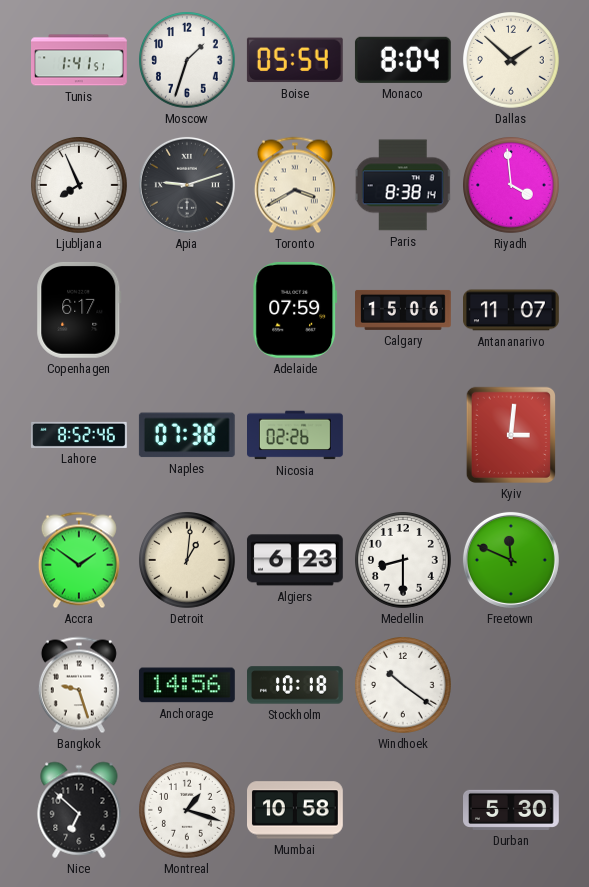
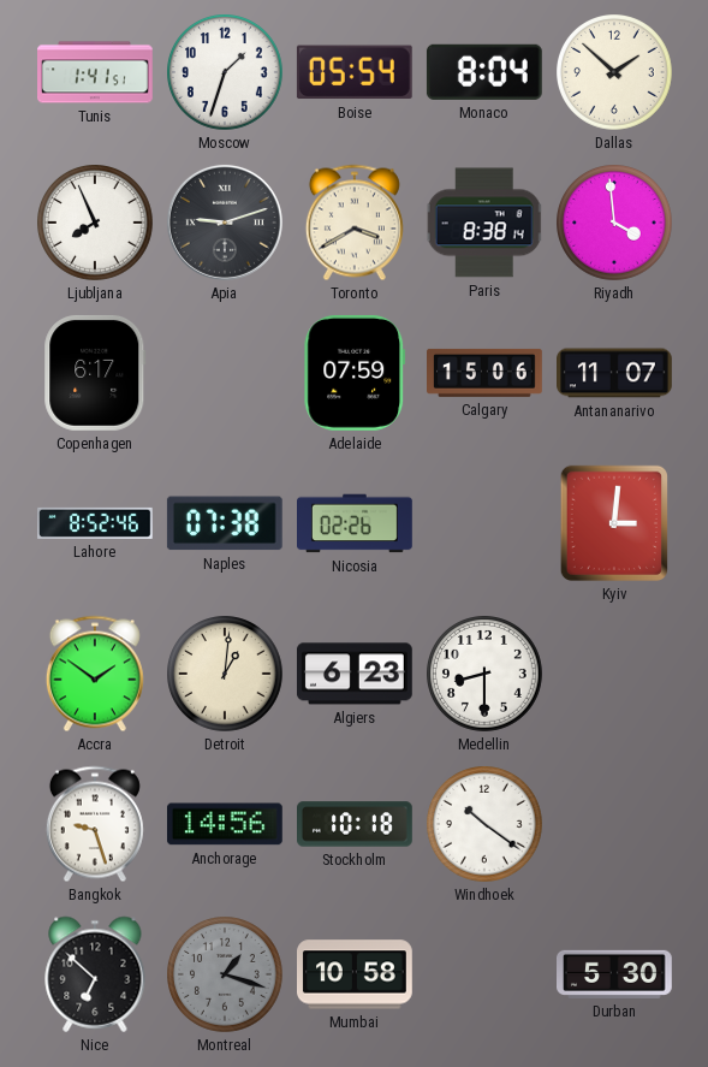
Freetown: 11:49 -> none
Montreal dial: white -> grey
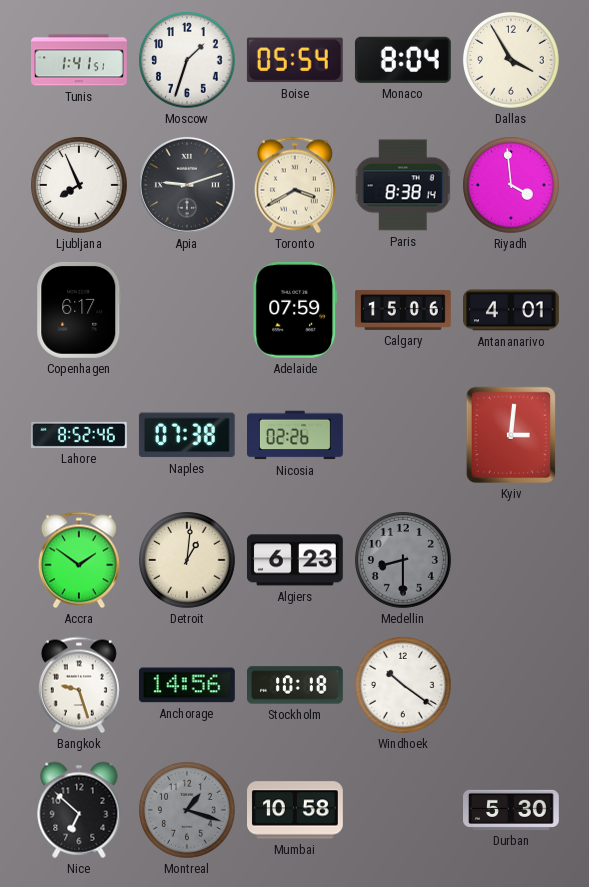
Dallas: 1:52 -> 3:55
Antananarivo: 11:07 -> 4:01
Medellin dial: white -> grey
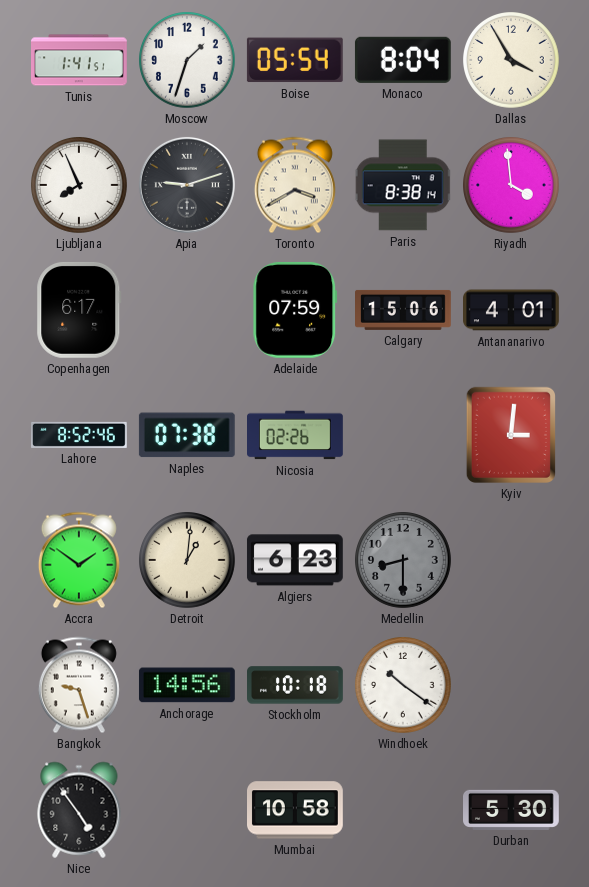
Nice: 6:52 -> 4:54
Montreal: 1:18 -> none
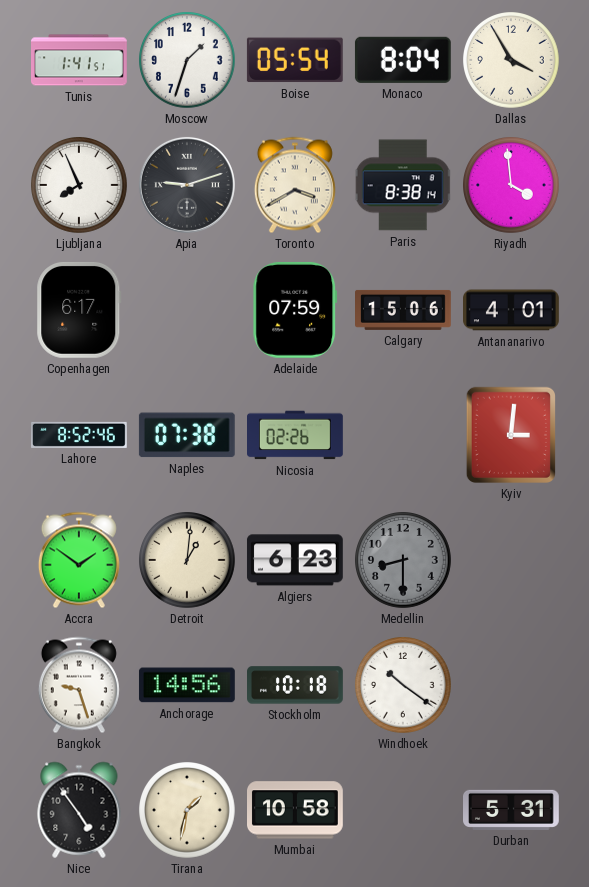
Tirana: none -> 1:32
Durban: 5:30 -> 5:31
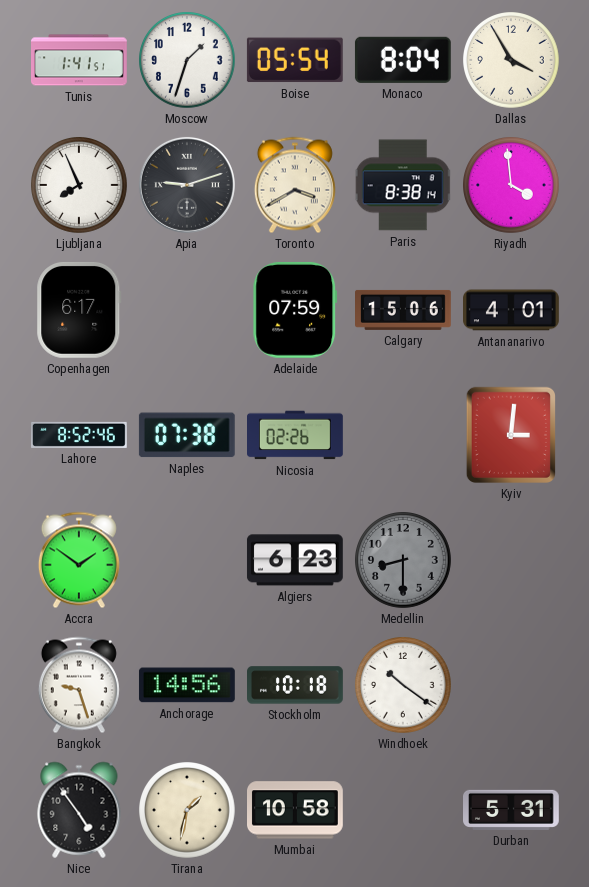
Detroit: 1:01 -> none
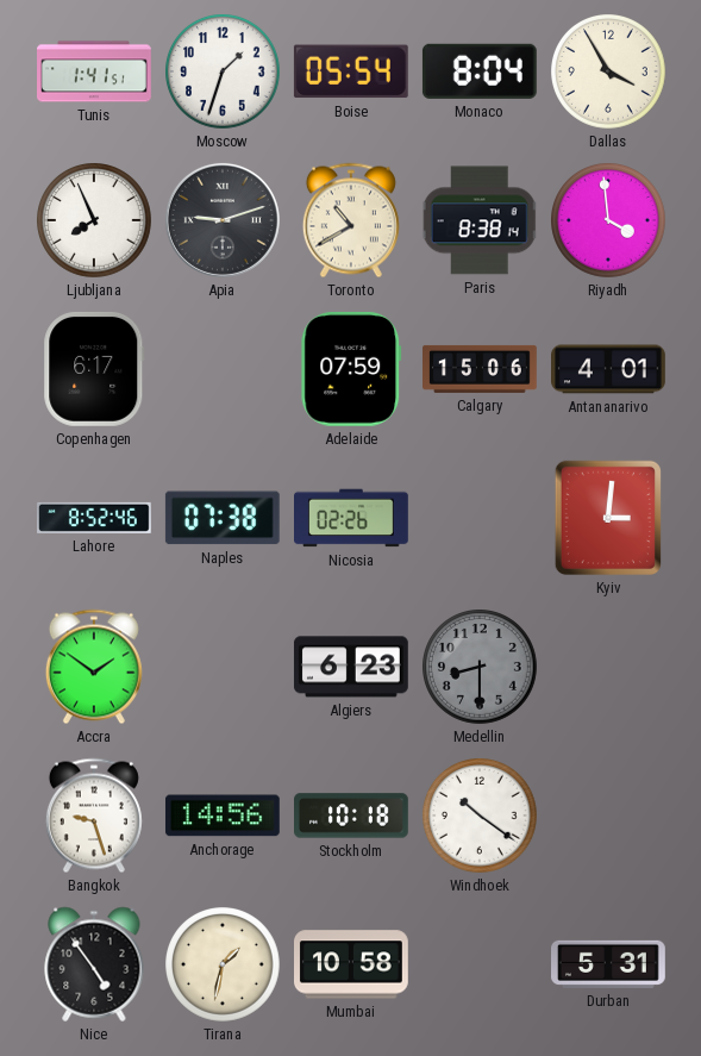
Toronto: 3:40 -> 10:40
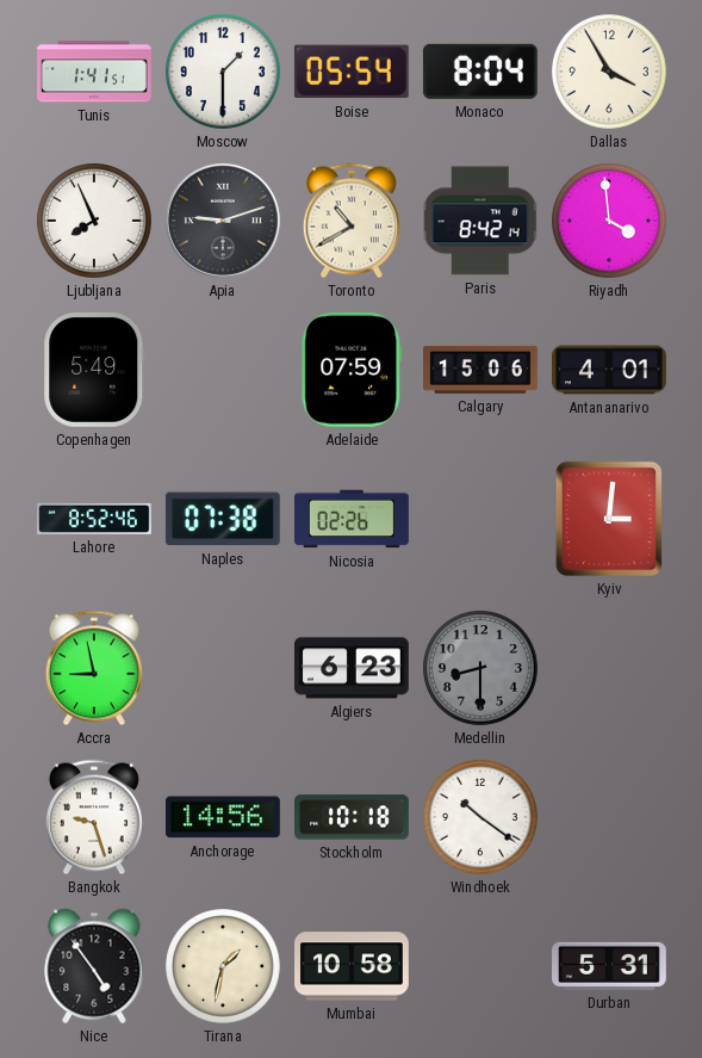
Moscow: 1:33 -> 1:30
Paris: 8:38 -> 8:42
Copenhagen: 6:17 -> 5:49
Accra: 1:51 -> 8:58
